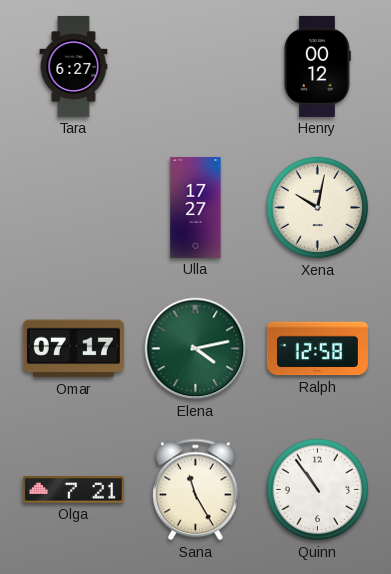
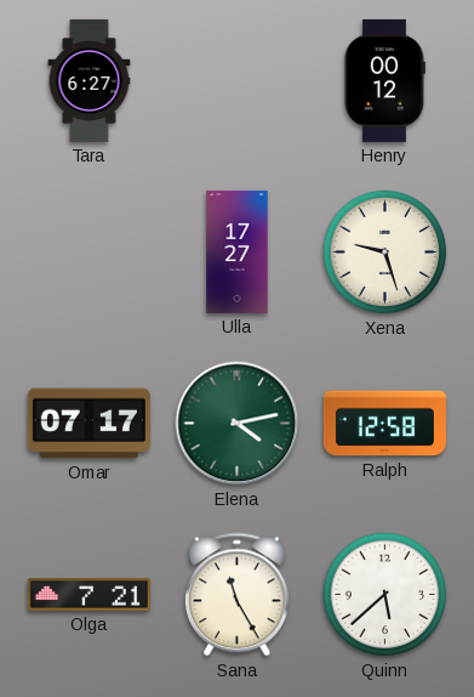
Xena: 10:02 -> 9:27
Quinn: 10:54 -> 5:38
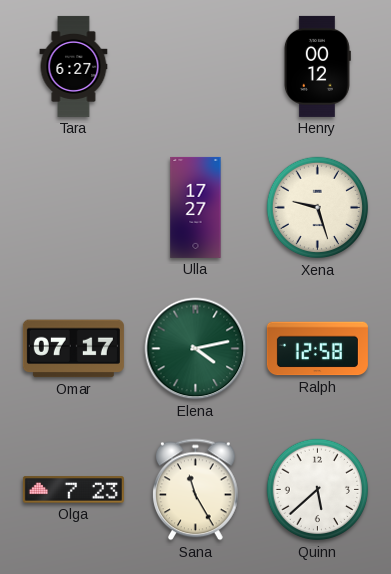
Olga: 7:21 -> 7:23
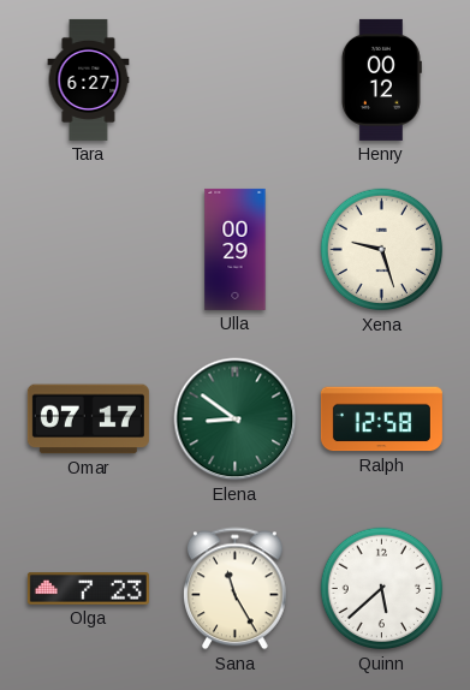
Ulla: 17:27 -> 00:29
Elena: 4:13 -> 8:51
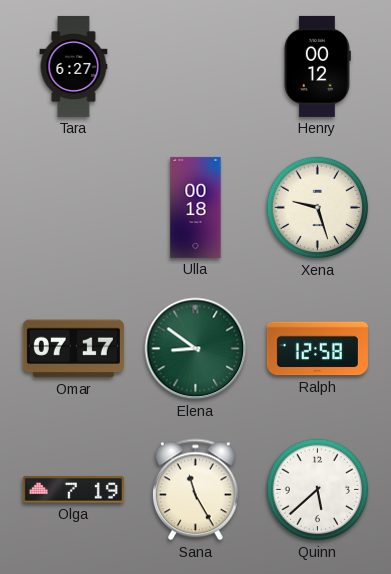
Ulla: 00:29 -> 00:18
Olga: 7:23 -> 7:19
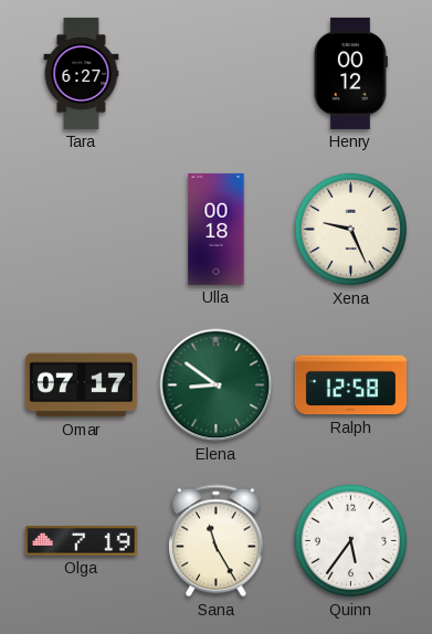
Xena: 9:27 -> 9:26
Quinn: 5:38 -> 5:36
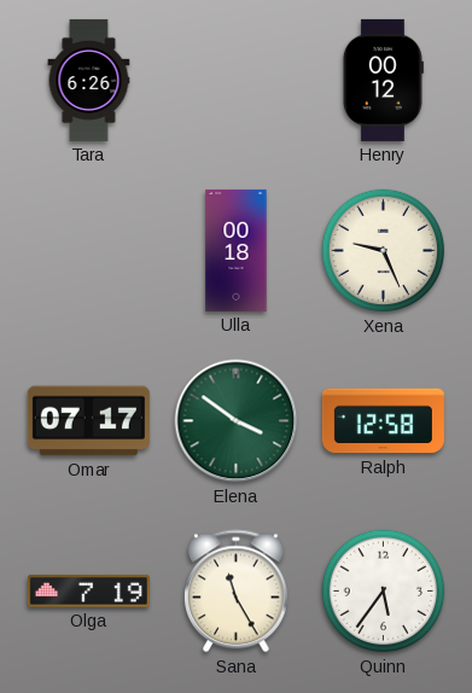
Tara: 6:27 -> 6:26
Elena: 8:51 -> 3:51
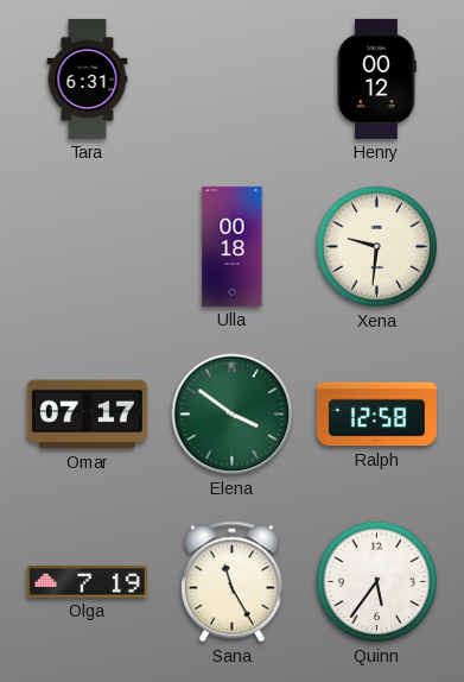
Tara: 6:26 -> 6:31
Xena: 9:26 -> 9:31
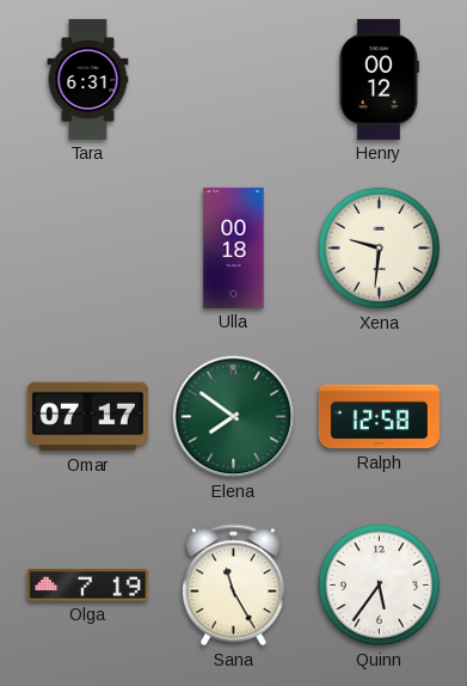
Elena: 3:51 -> 7:51
